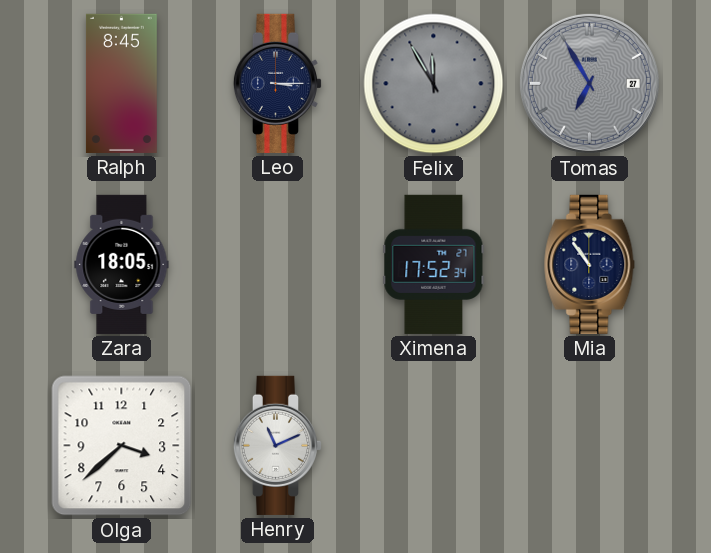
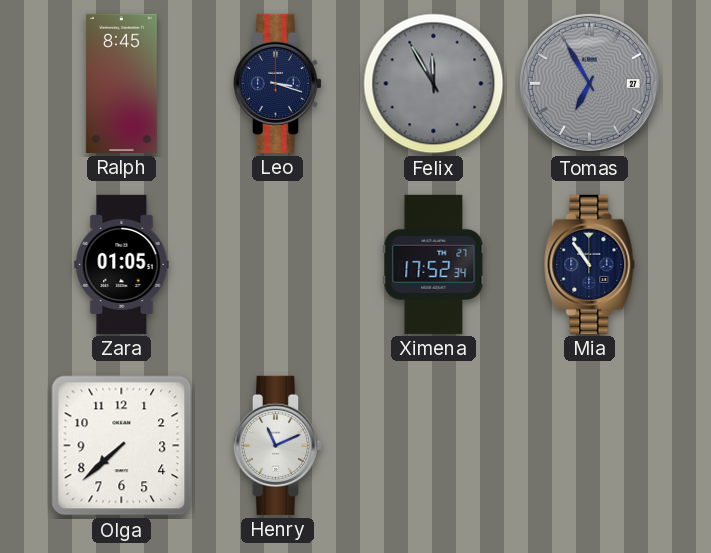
Leo: 3:15 -> 3:18
Zara: 18:05 -> 01:05
Olga: 3:38 -> 7:38
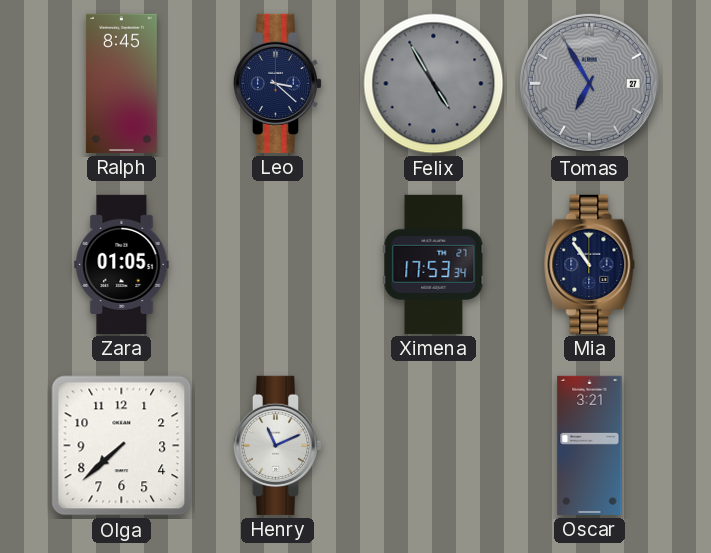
Leo: 3:18 -> 3:22
Felix: 11:55 -> 4:55
Ximena: 17:52 -> 17:53
Oscar: none -> 3:21
